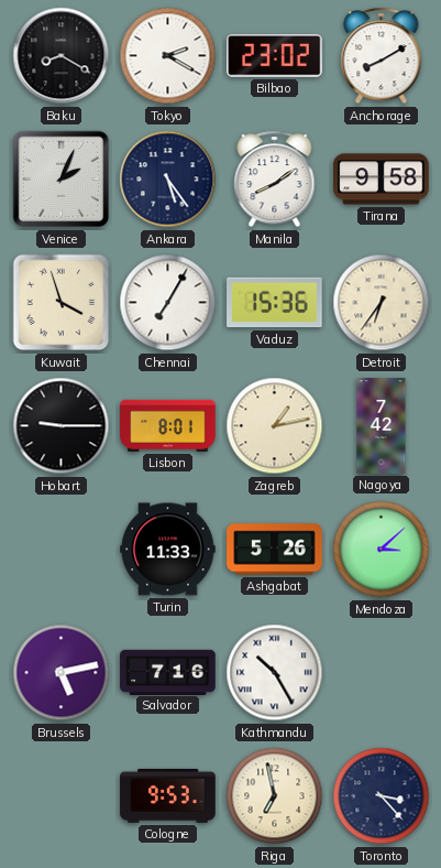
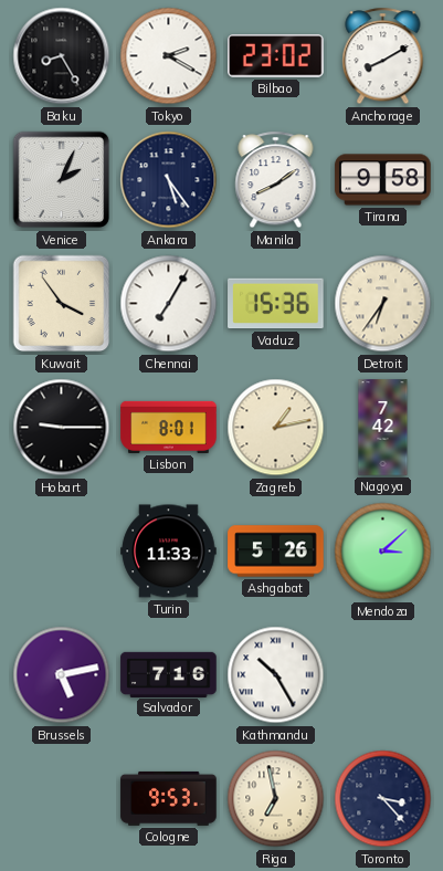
Baku: 8:20 -> 8:25
Kuwait: 3:57 -> 3:54
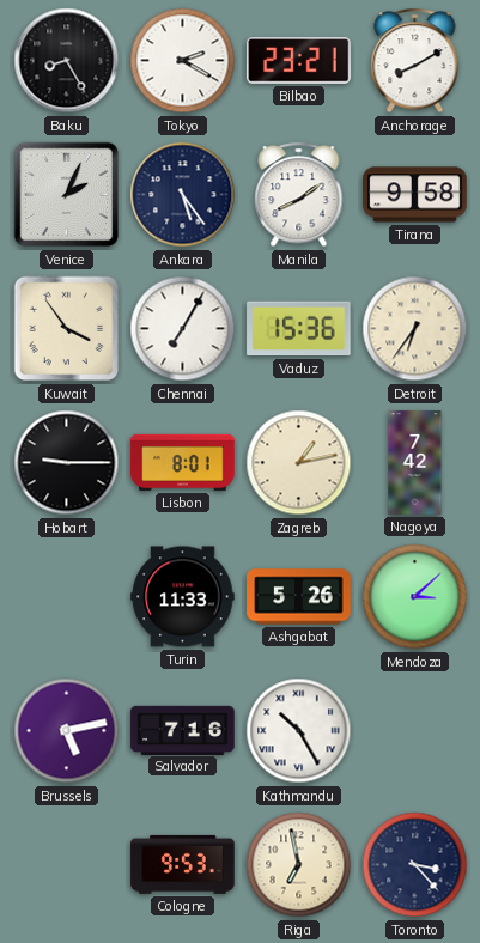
Bilbao: 23:02 -> 23:21
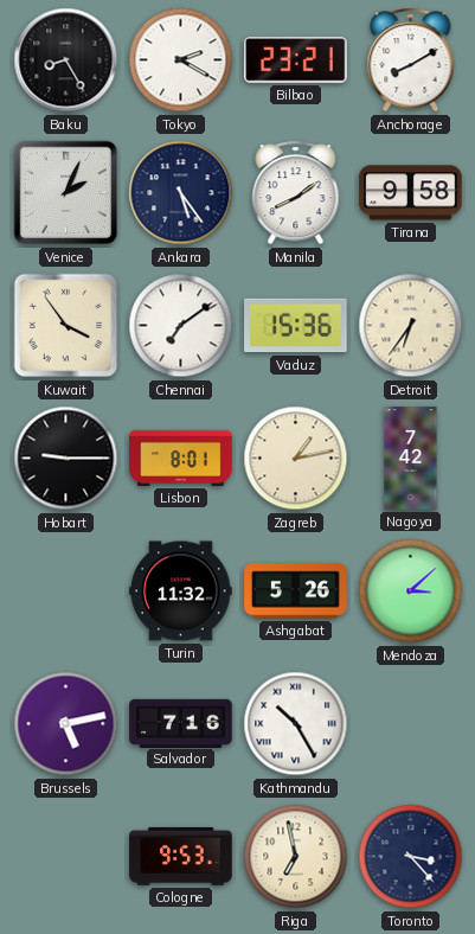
Chennai: 7:05 -> 7:09
Turin: 11:33 -> 11:32
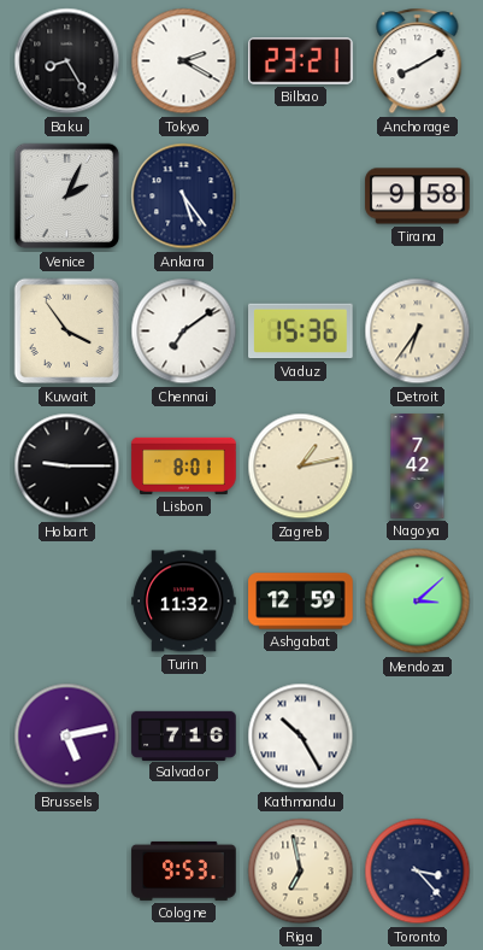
Manila: 8:09 -> none
Ashgabat: 5:26 -> 12:59
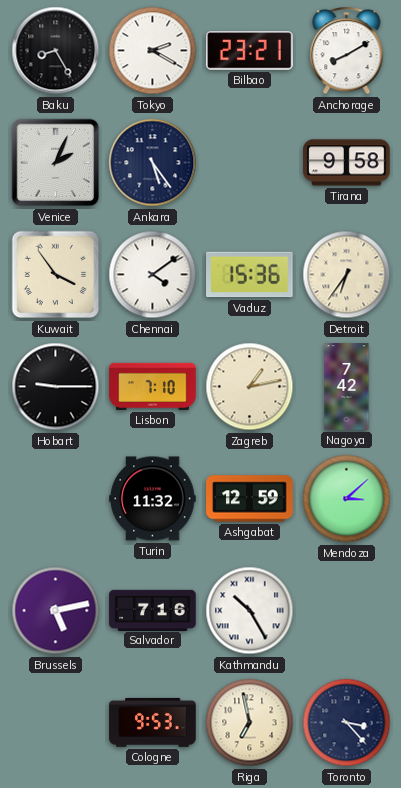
Chennai: 7:09 -> 4:09
Lisbon: 8:01 -> 7:10
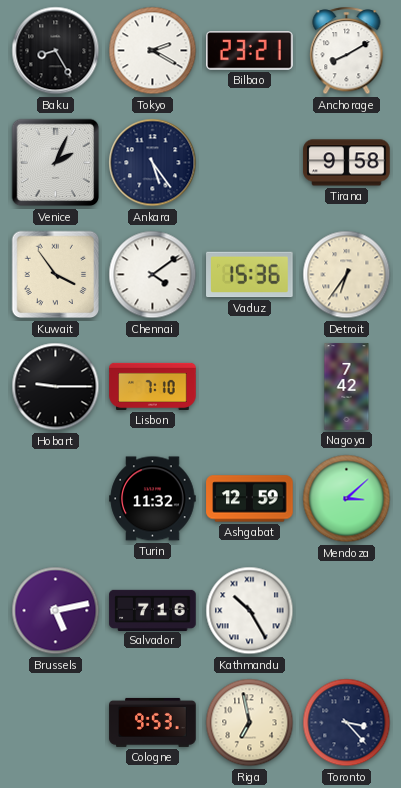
Zagreb: 1:13 -> none
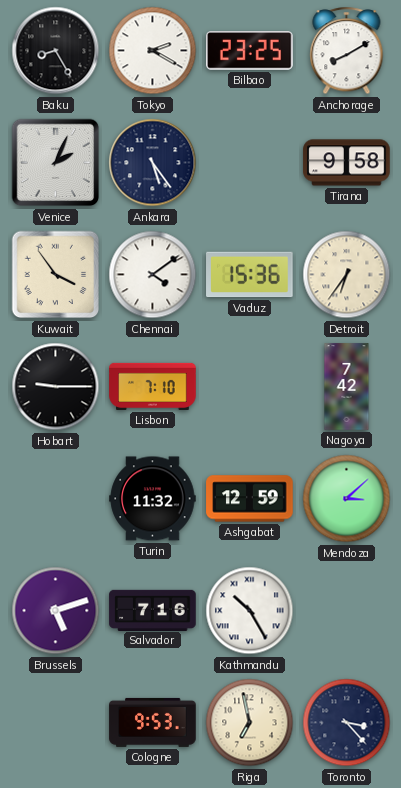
Bilbao: 23:21 -> 23:25
Brussels: 5:13 -> 5:12
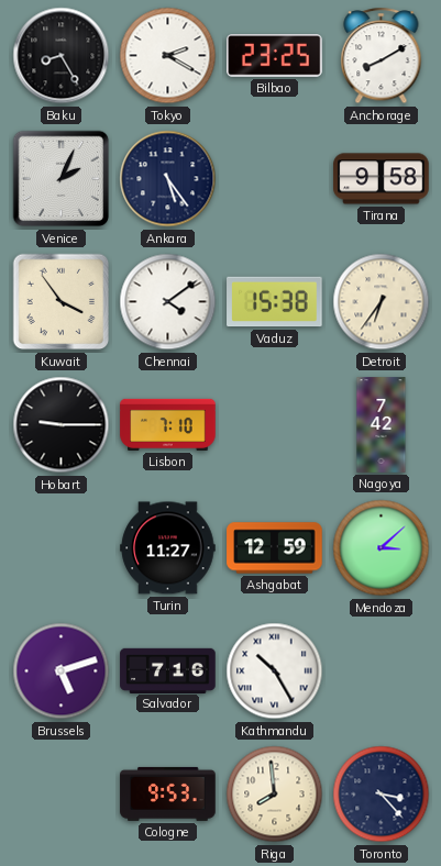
Vaduz: 15:36 -> 15:38
Turin: 11:32 -> 11:27
Riga: 6:58 -> 7:59
